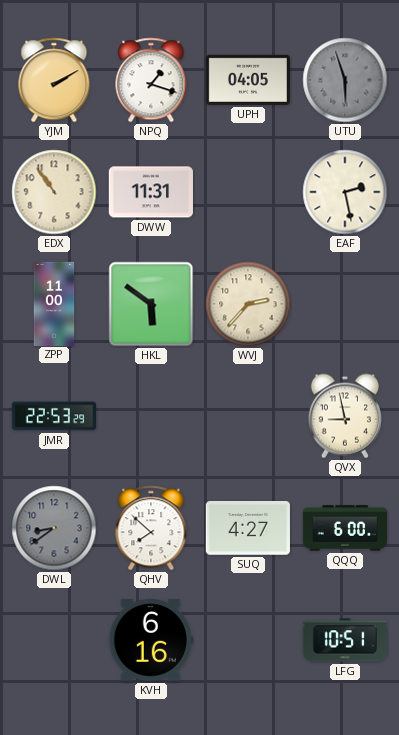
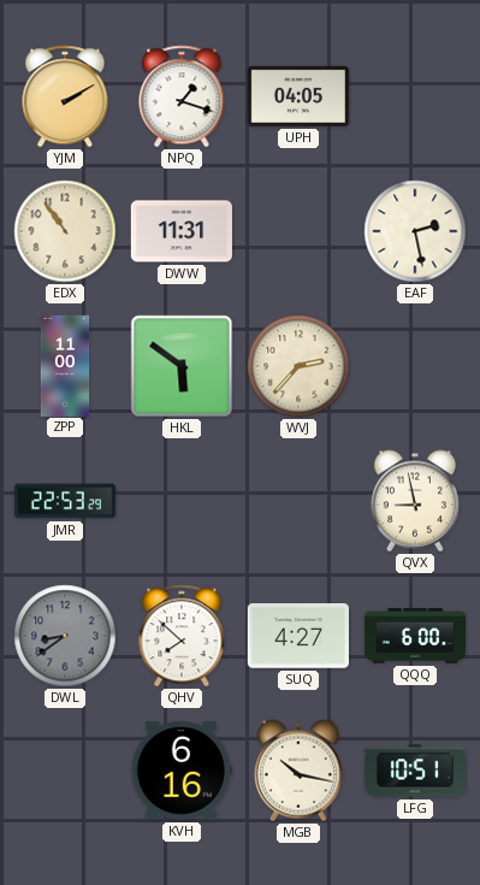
UTU: 5:57 -> none
MGB: none -> 10:17
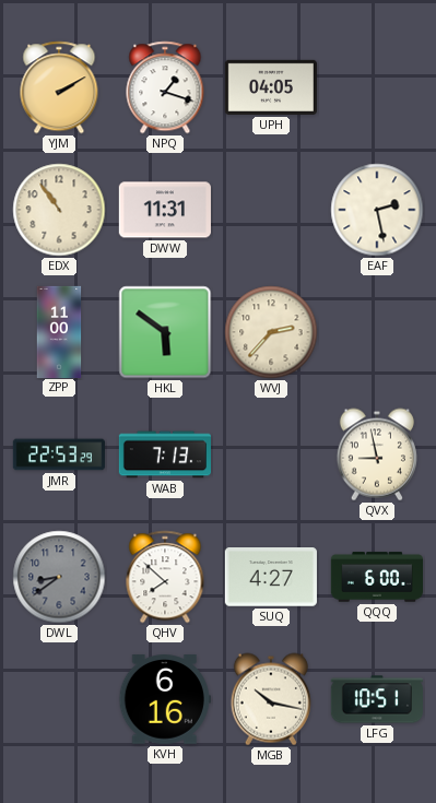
WAB: none -> 7:13
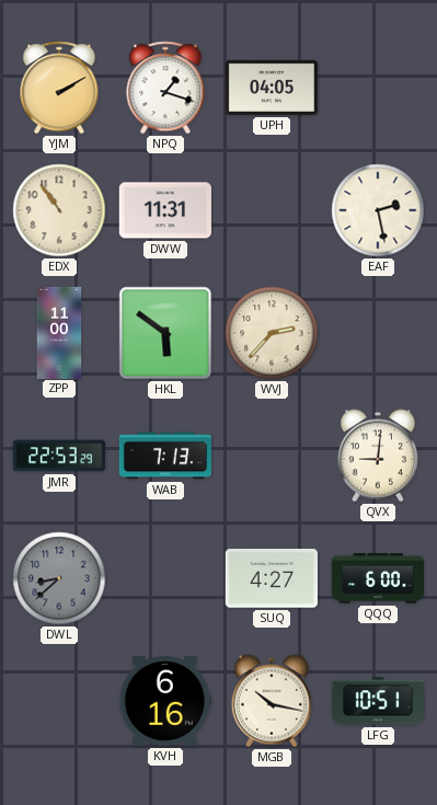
QVX: 8:58 -> 9:01
DWL: 8:39 -> 8:38
QHV: 7:52 -> none
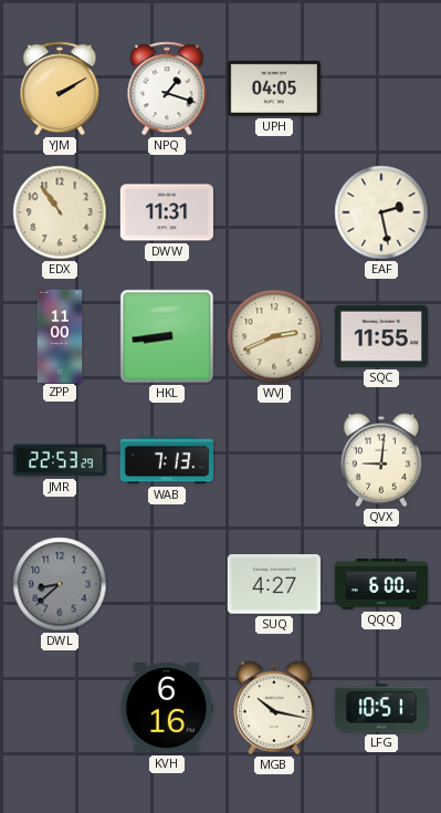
HKL: 5:51 -> 8:44
WVJ: 2:37 -> 2:41
SQC: none -> 11:55
